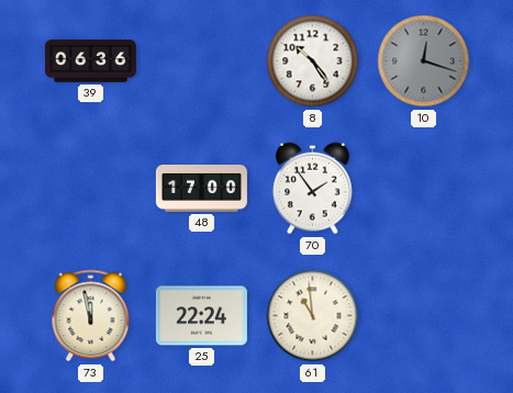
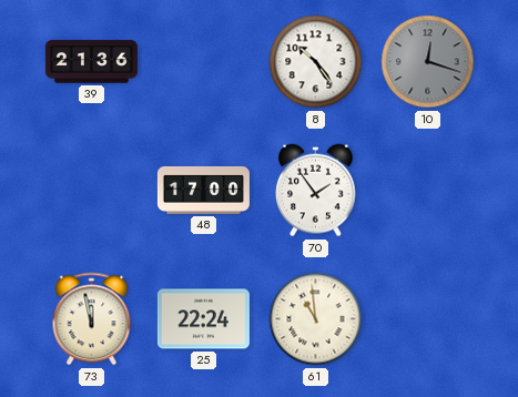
39: 06:36 -> 21:36
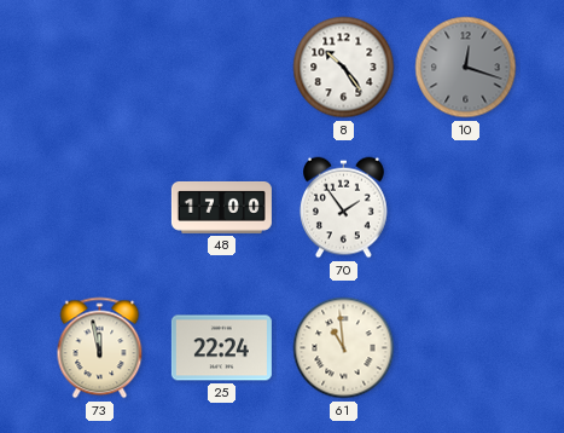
39: 21:36 -> none
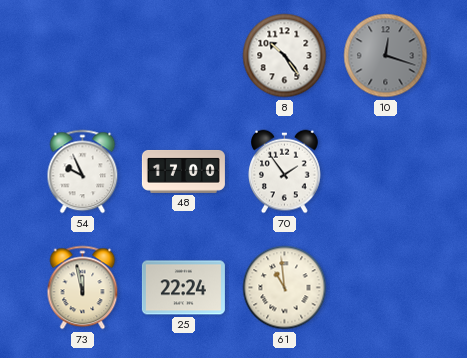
54: none -> 9:56
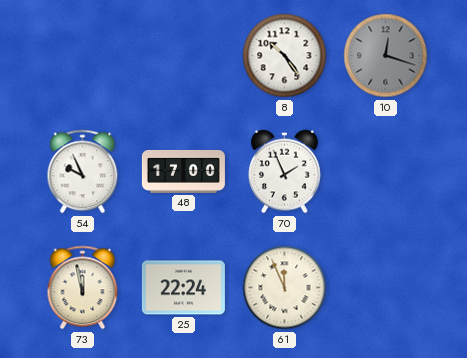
70: 1:54 -> 1:56
61: 10:59 -> 11:56
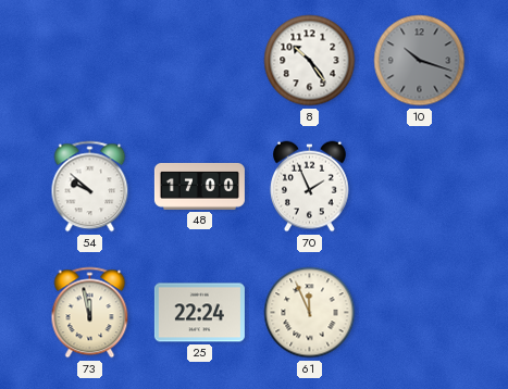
10: 12:18 -> 10:18
54: 9:56 -> 9:52
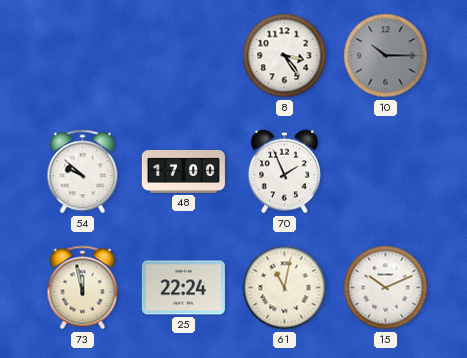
8: 10:24 -> 3:24
10: 10:18 -> 10:15
61: 11:56 -> 11:02
15: none -> 10:11
